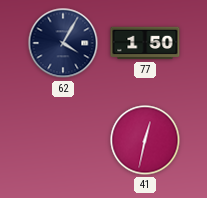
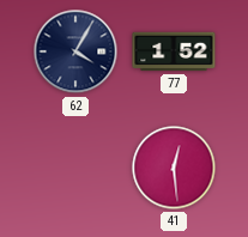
77: 1:50 -> 1:52
41: 12:32 -> 12:29
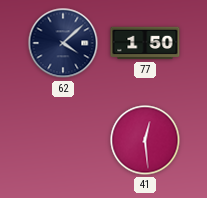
62: 4:05 -> 4:08
77: 1:52 -> 1:50
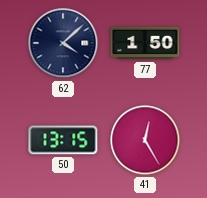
50: none -> 13:15
41: 12:29 -> 12:25
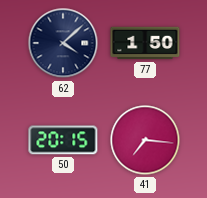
50: 13:15 -> 20:15
41: 12:25 -> 7:16
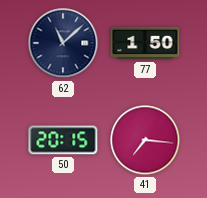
62: 4:08 -> 11:08
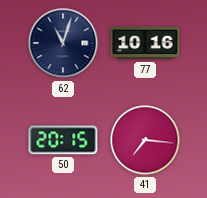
62: 11:08 -> 11:03
77: 1:50 -> 10:16
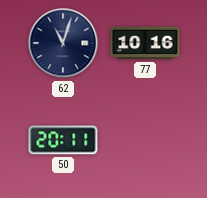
50: 20:15 -> 20:11
41: 7:16 -> none
